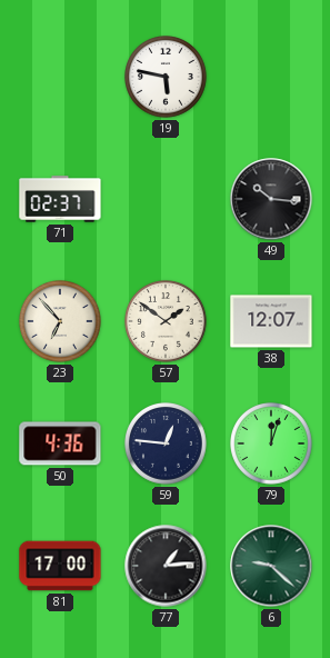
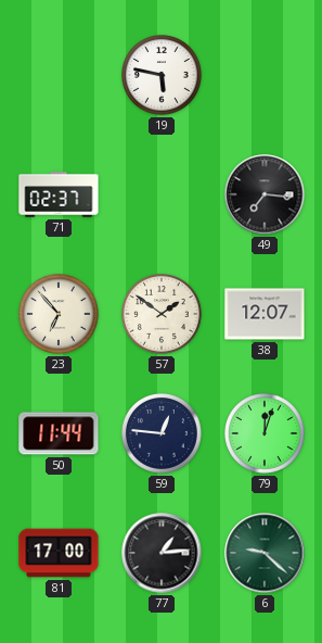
49: 10:16 -> 7:16
50: 4:36 -> 11:44
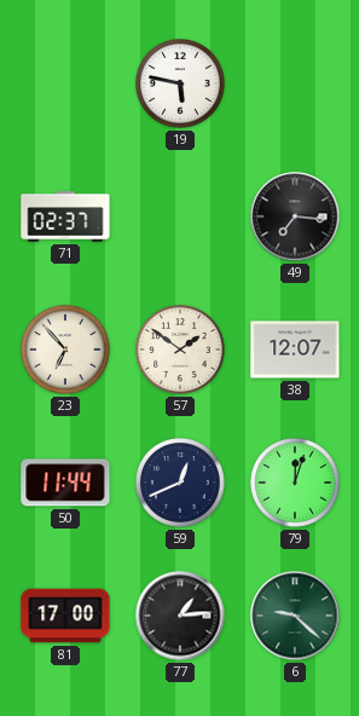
59: 12:46 -> 12:41
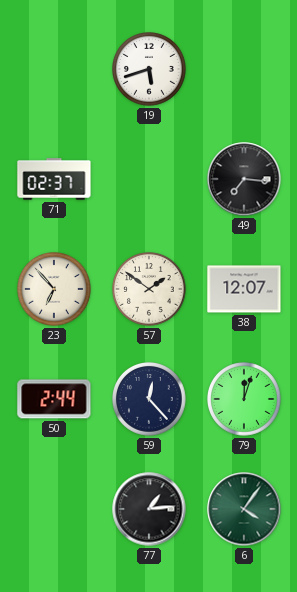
19: 5:47 -> 5:42
50: 11:44 -> 2:44
59: 12:41 -> 12:23
81: 17:00 -> none
6: 9:22 -> 4:06
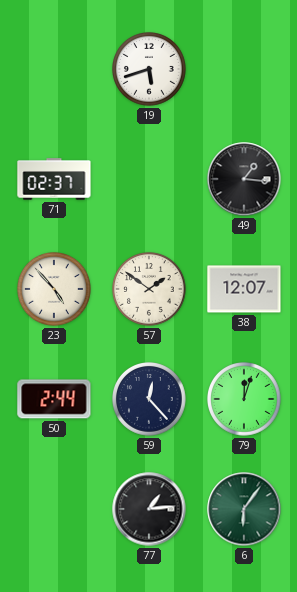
49: 7:16 -> 1:16
23: 6:53 -> 4:53
6: 4:06 -> 6:06
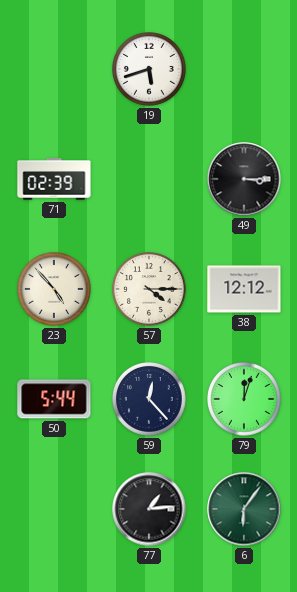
71: 02:37 -> 02:39
49: 1:16 -> 3:15
57: 1:51 -> 4:15
38: 12:07 -> 12:12
50: 2:44 -> 5:44
